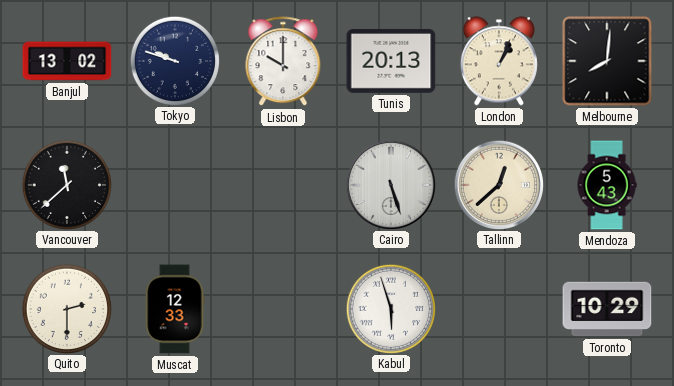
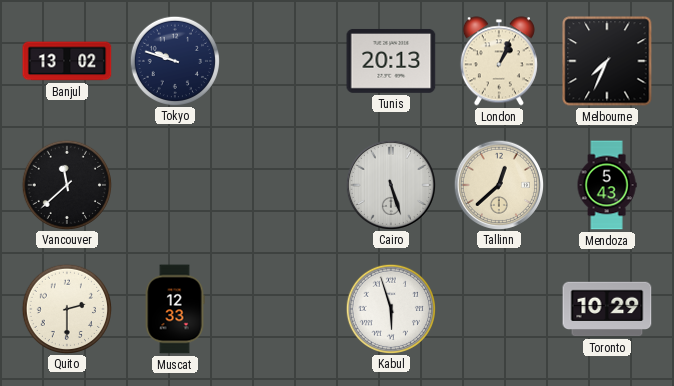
Lisbon: 10:00 -> none
Melbourne: 8:01 -> 7:34
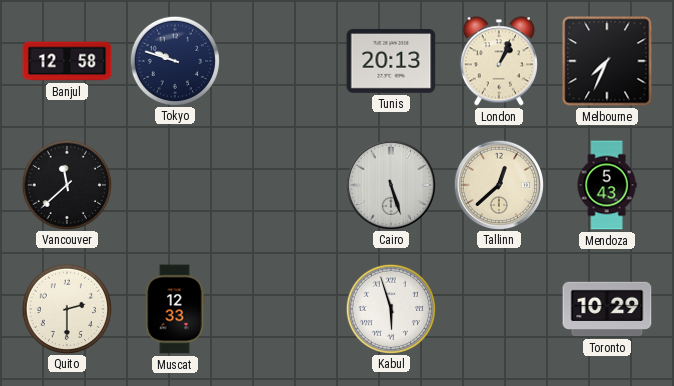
Banjul: 13:02 -> 12:58
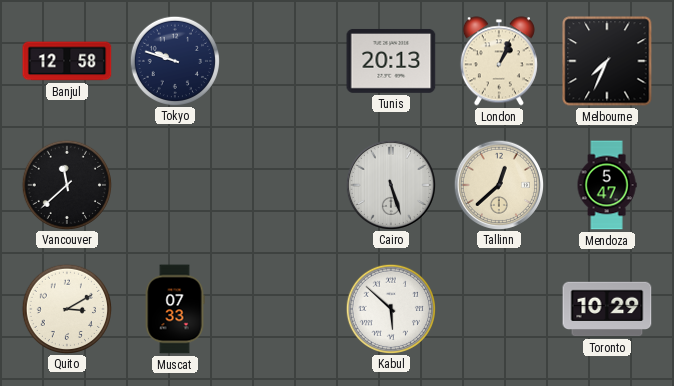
Mendoza: 5:43 -> 5:47
Quito: 2:30 -> 3:10
Muscat: 12:33 -> 07:33
Kabul: 5:57 -> 5:52
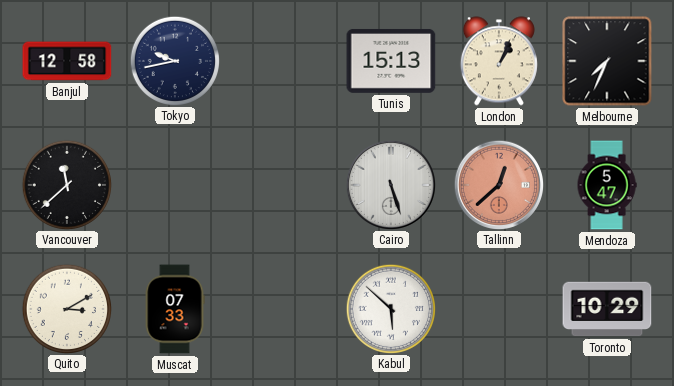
Tokyo: 9:48 -> 9:43
Tunis: 20:13 -> 15:13
Tallinn dial: cream -> salmon
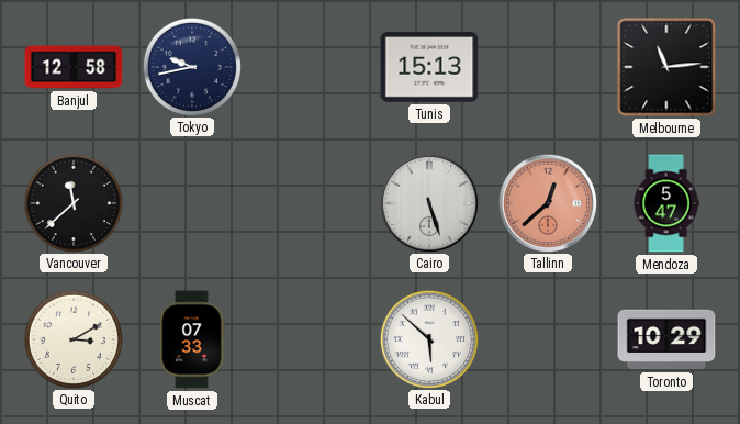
London: 1:04 -> none
Melbourne: 7:34 -> 11:14
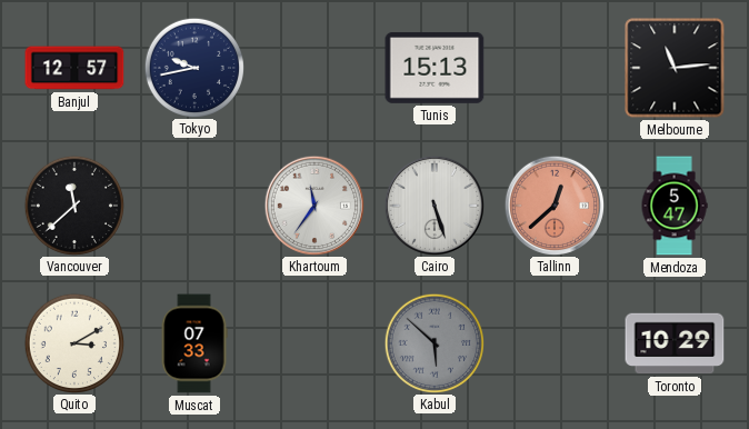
Banjul: 12:58 -> 12:57
Khartoum: none -> 11:36
Kabul dial: white -> grey
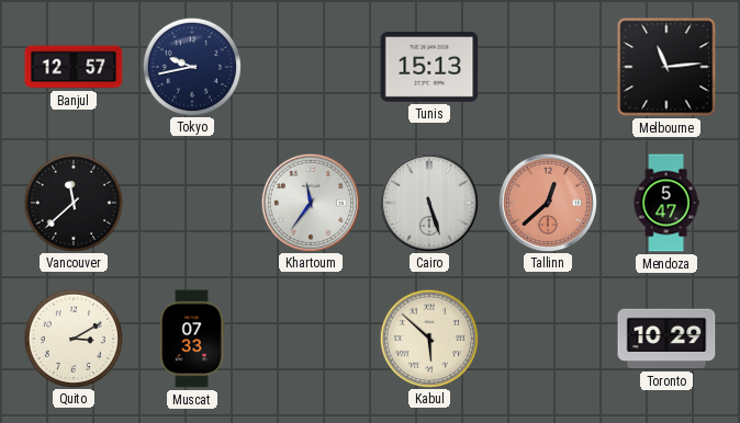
Kabul dial: grey -> cream
